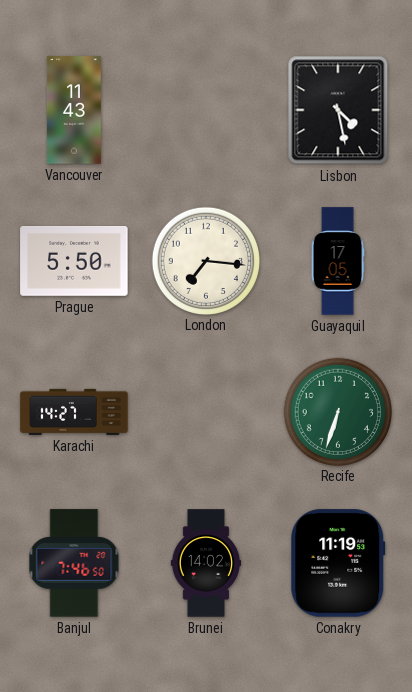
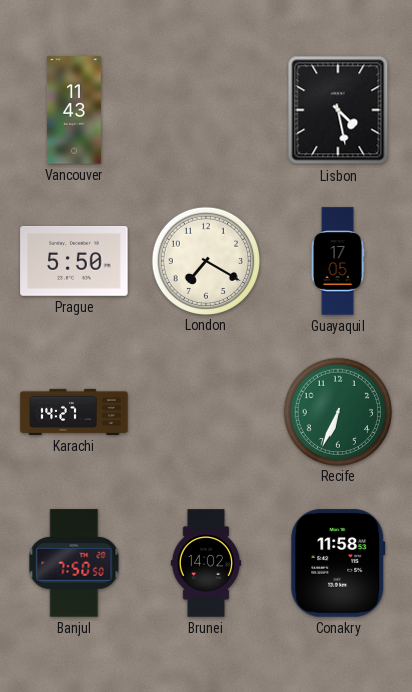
London: 7:16 -> 7:20
Recife: 6:33 -> 6:34
Banjul: 7:46 -> 7:50
Conakry: 11:19 -> 11:58
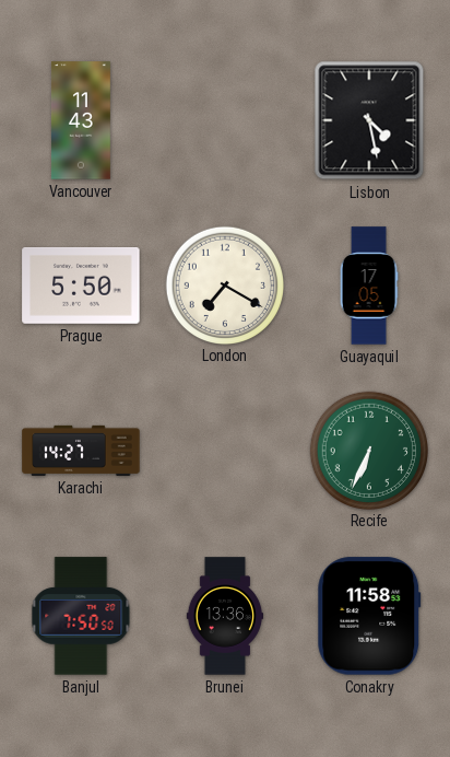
Brunei: 14:02 -> 13:36
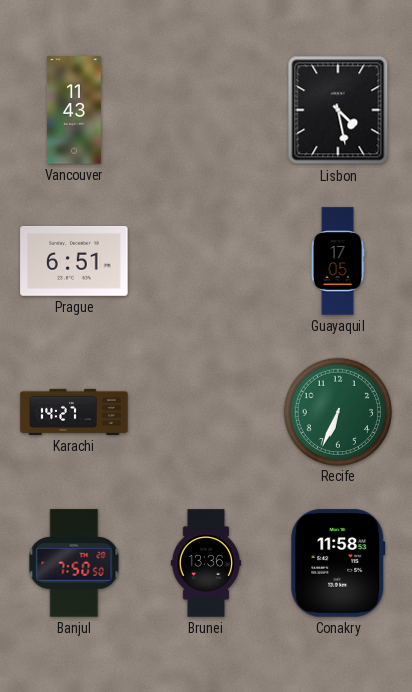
Prague: 5:50 -> 6:51
London: 7:20 -> none
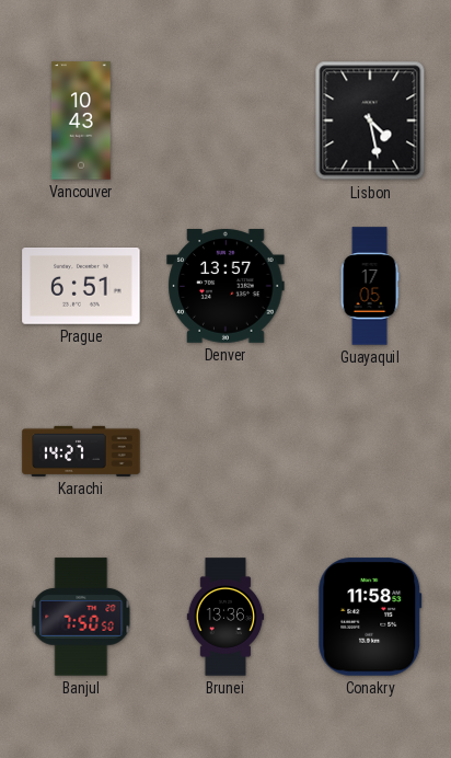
Vancouver: 11:43 -> 10:43
Denver: none -> 13:57
Recife: 6:34 -> none
